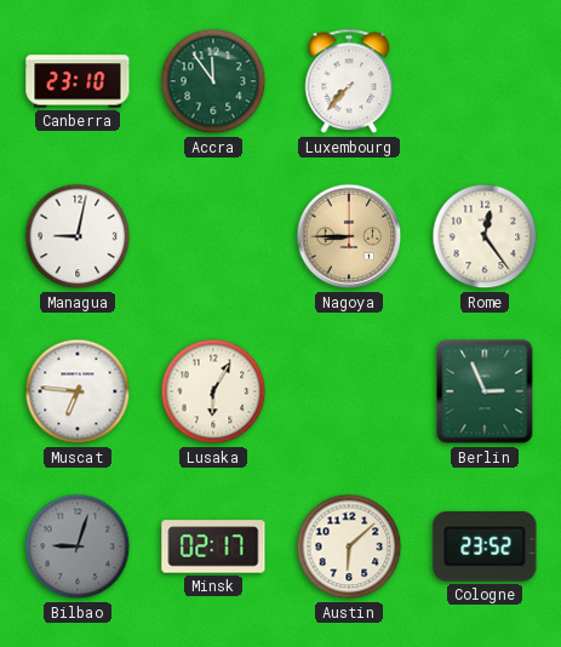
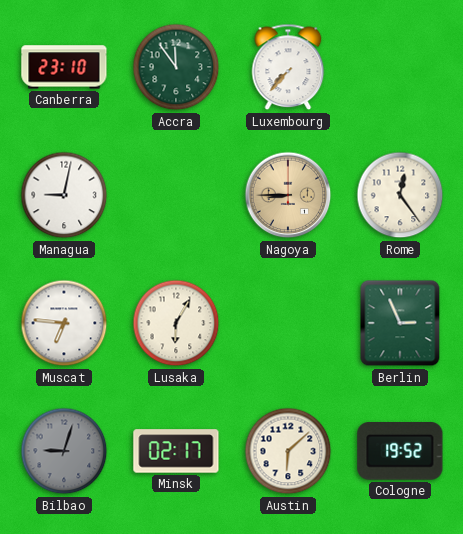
Cologne: 23:52 -> 19:52
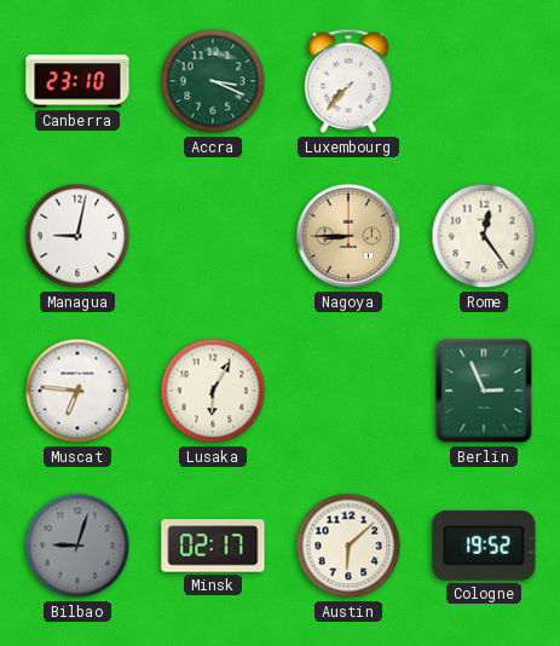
Accra: 11:54 -> 3:19
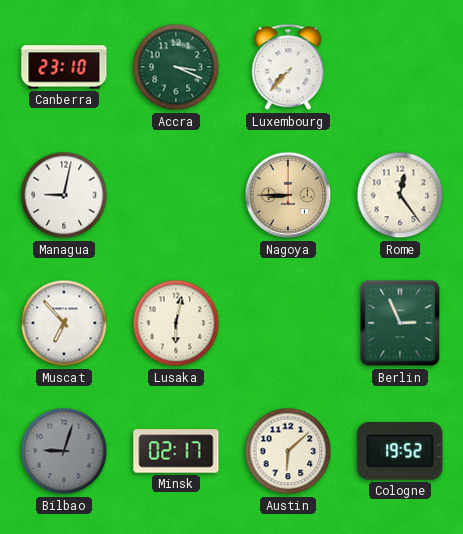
Muscat: 6:46 -> 6:53
Lusaka: 6:05 -> 6:02
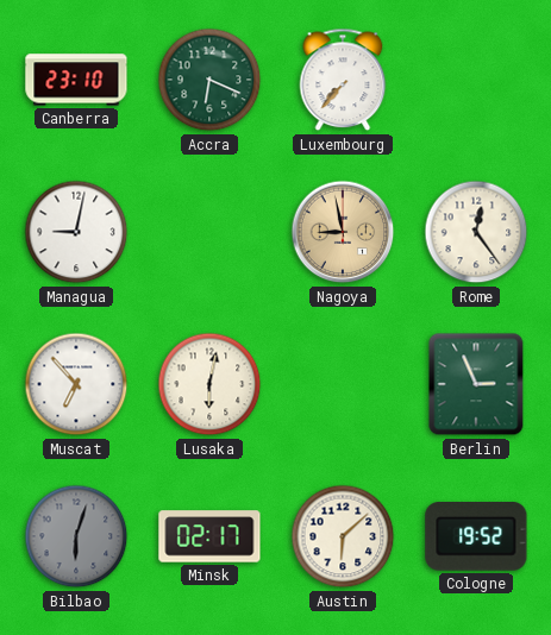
Accra: 3:19 -> 6:19
Nagoya: 8:45 -> 8:58
Bilbao: 9:03 -> 6:03
